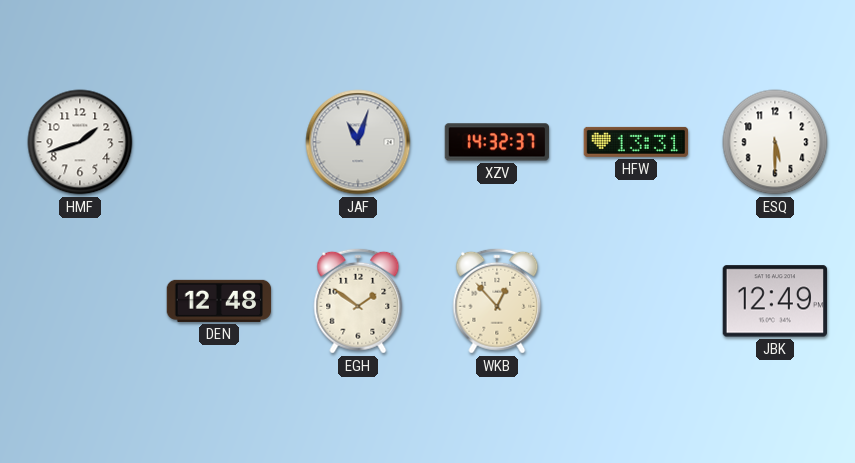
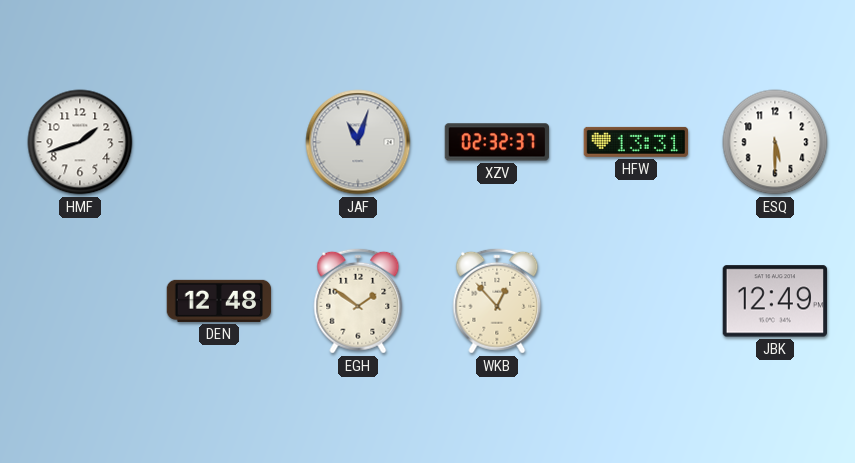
XZV: 14:32 -> 02:32
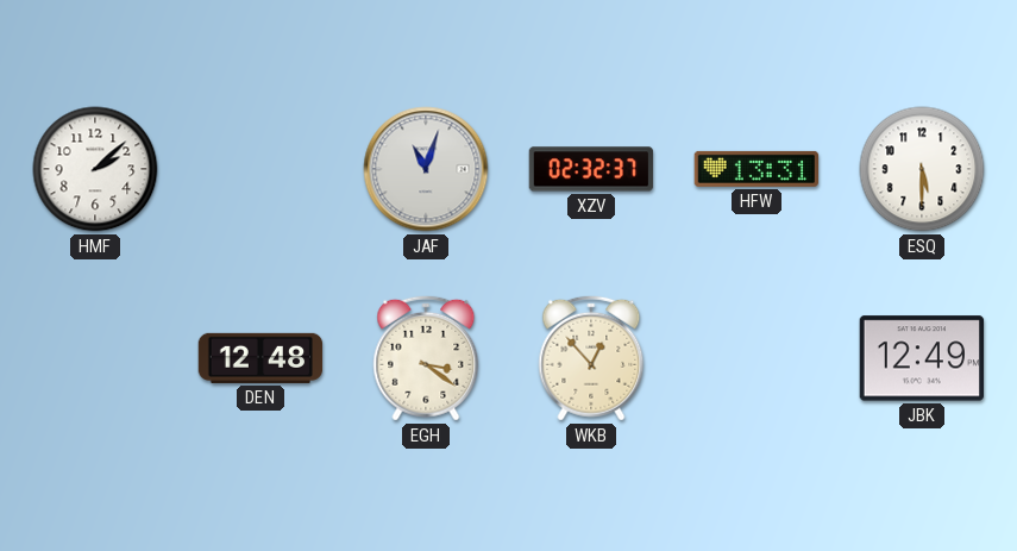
HMF: 1:42 -> 2:08
EGH: 1:51 -> 3:21
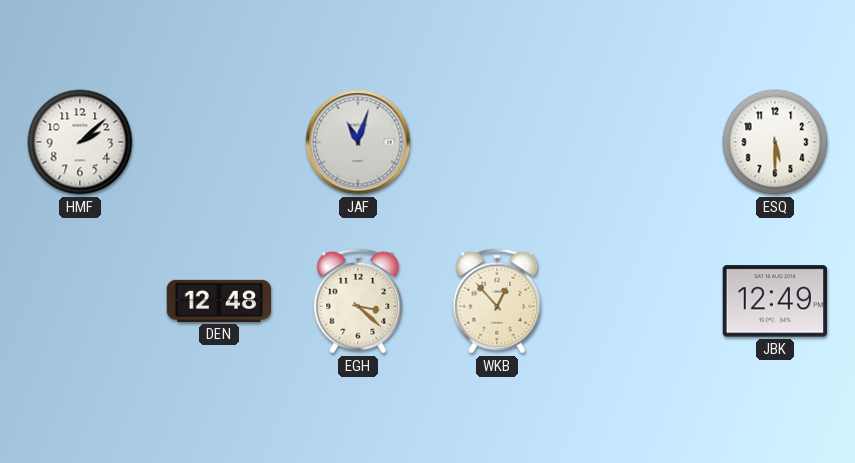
XZV: 02:32 -> none
HFW: 13:31 -> none
EGH: 3:21 -> 3:22
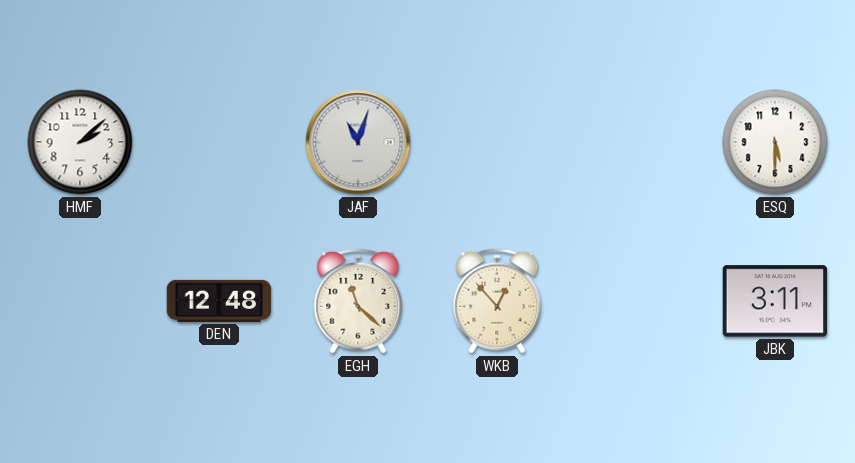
EGH: 3:22 -> 11:22
JBK: 12:49 -> 3:11
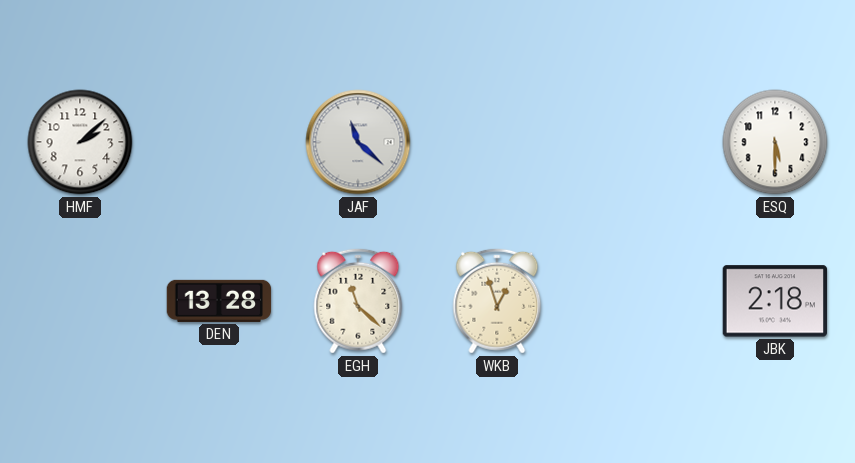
JAF: 11:03 -> 11:22
DEN: 12:48 -> 13:28
WKB: 12:53 -> 12:57
JBK: 3:11 -> 2:18
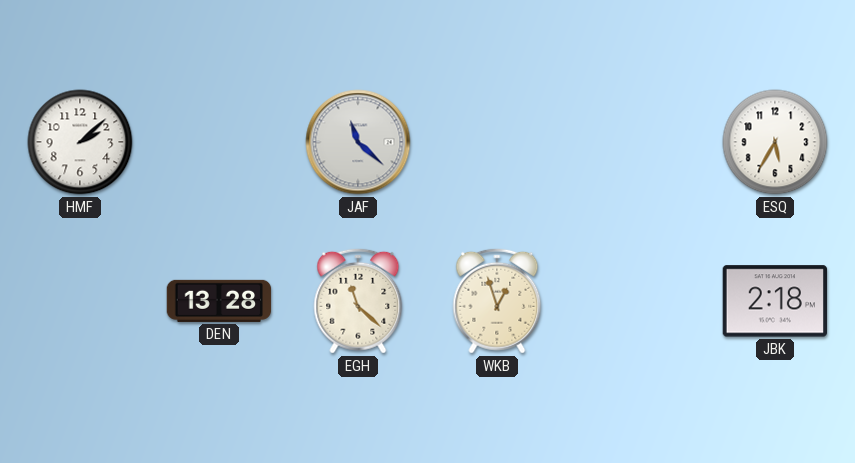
ESQ: 5:30 -> 5:35
